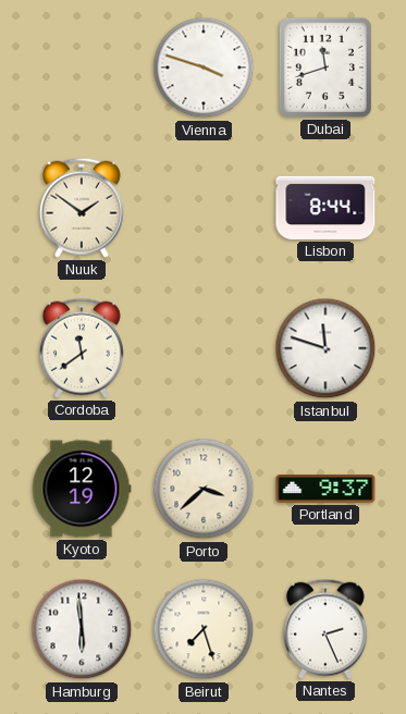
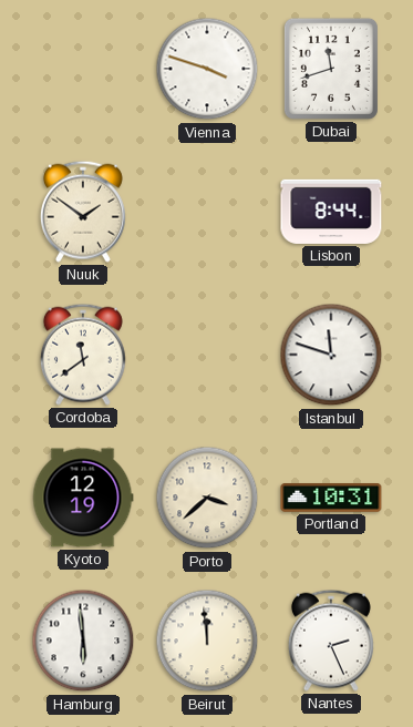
Portland: 9:37 -> 10:31
Beirut: 7:27 -> 11:59
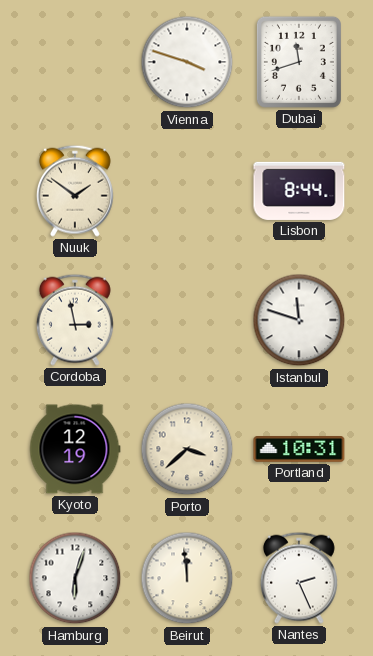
Cordoba: 11:39 -> 2:58
Hamburg: 5:59 -> 6:03
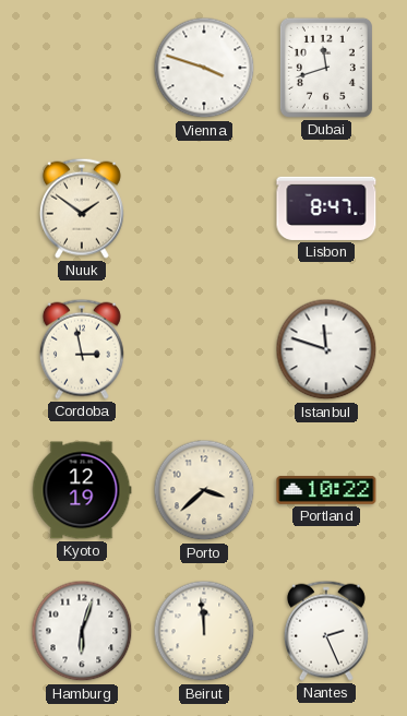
Lisbon: 8:44 -> 8:47
Portland: 10:31 -> 10:22
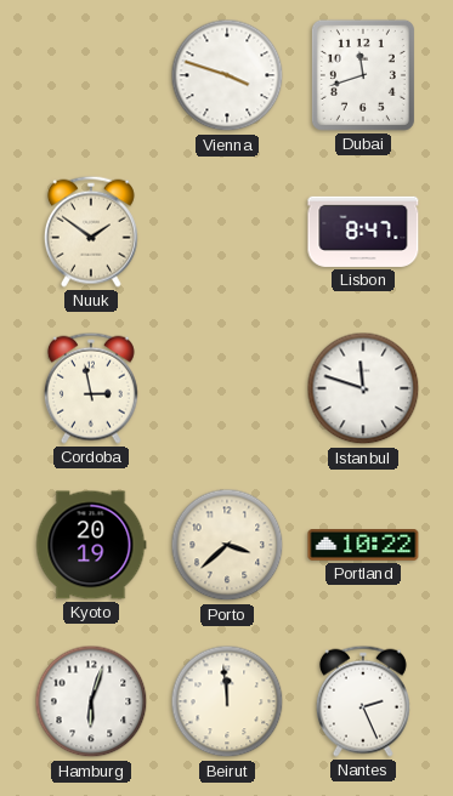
Kyoto: 12:19 -> 20:19
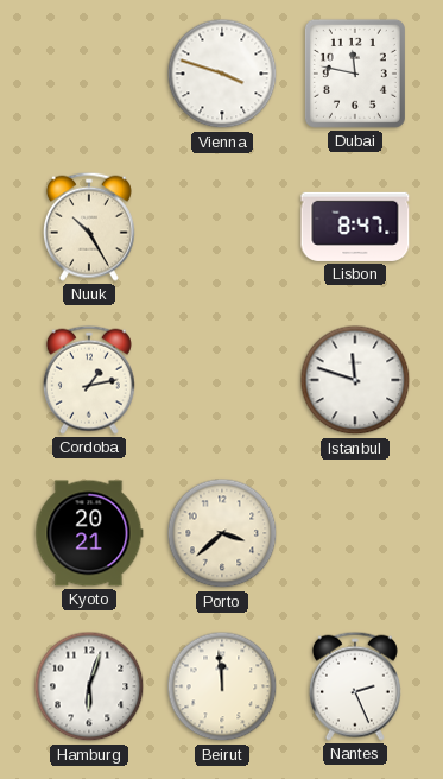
Dubai: 11:42 -> 11:47
Nuuk: 1:51 -> 10:25
Cordoba: 2:58 -> 1:13
Kyoto: 20:19 -> 20:21
Portland: 10:22 -> none
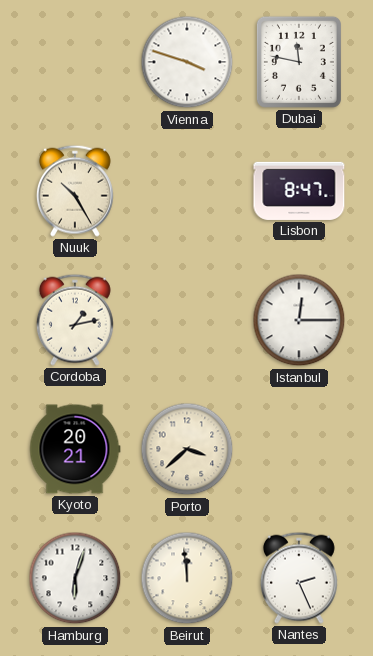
Istanbul: 11:48 -> 12:15
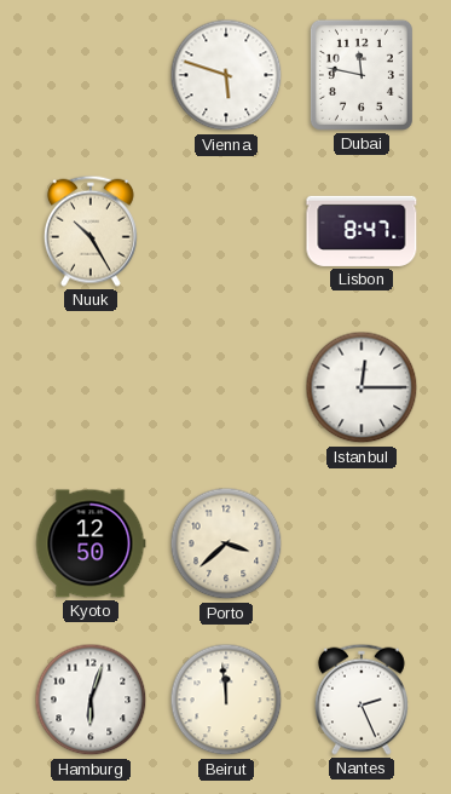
Vienna: 3:48 -> 5:48
Cordoba: 1:13 -> none
Kyoto: 20:21 -> 12:50
